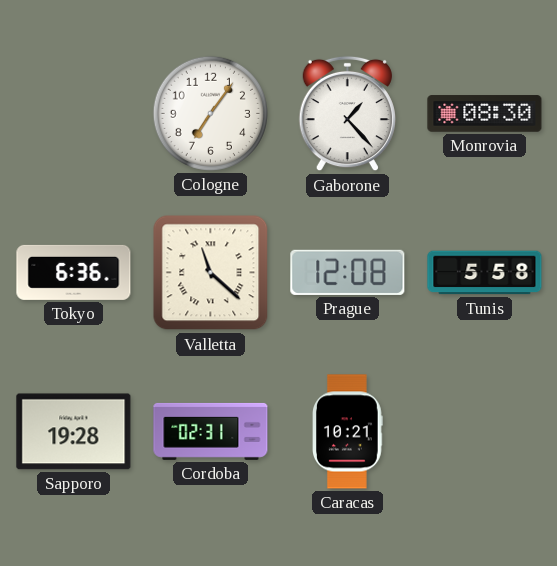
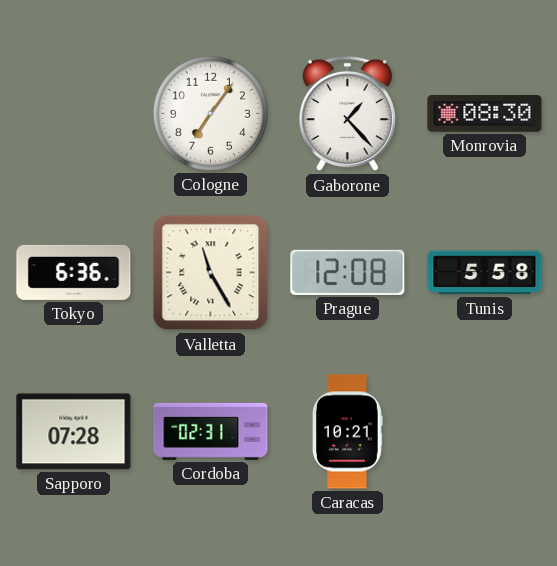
Valletta: 11:22 -> 11:25
Sapporo: 19:28 -> 07:28
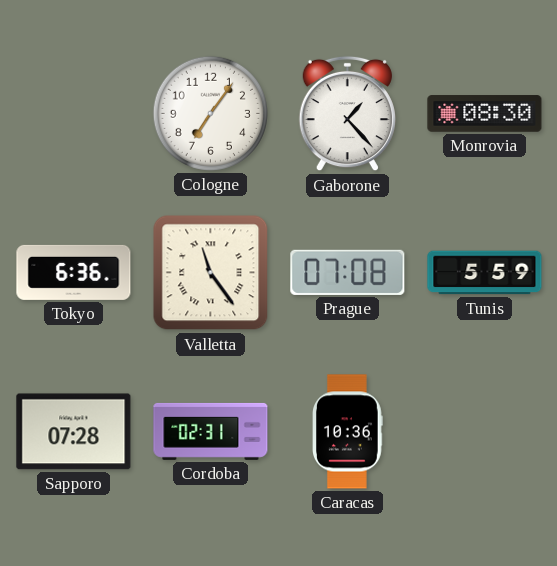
Valletta: 11:25 -> 11:24
Prague: 12:08 -> 07:08
Tunis: 5:58 -> 5:59
Caracas: 10:21 -> 10:36
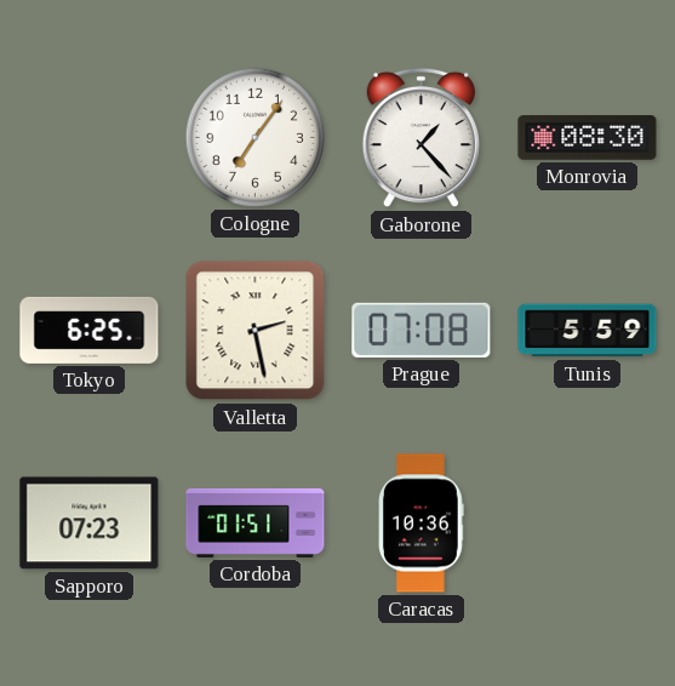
Tokyo: 6:36 -> 6:25
Valletta: 11:24 -> 2:28
Sapporo: 07:28 -> 07:23
Cordoba: 02:31 -> 01:51
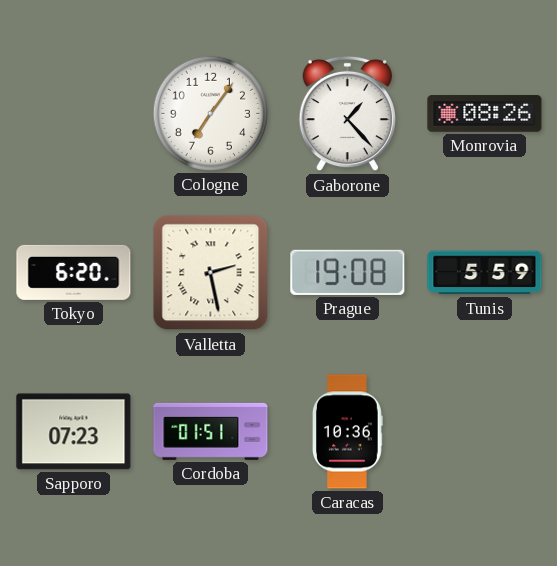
Monrovia: 08:30 -> 08:26
Tokyo: 6:25 -> 6:20
Prague: 07:08 -> 19:08
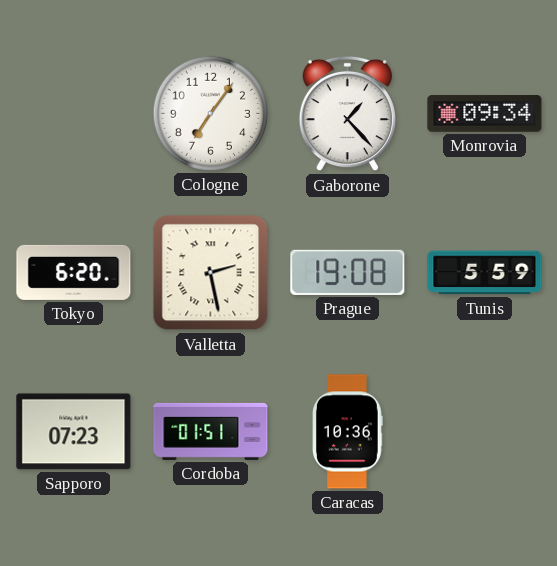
Monrovia: 08:26 -> 09:34
